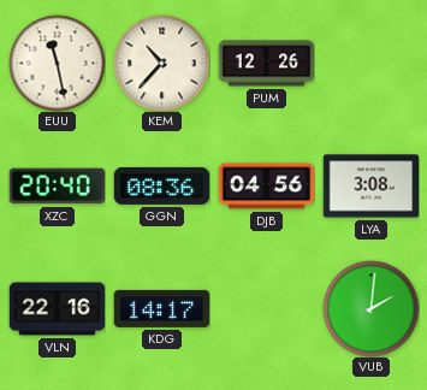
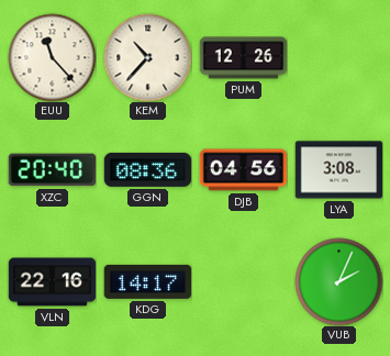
EUU: 11:28 -> 11:23
VUB: 2:01 -> 2:04
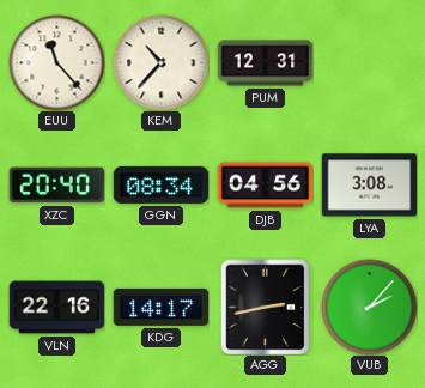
PUM: 12:26 -> 12:31
GGN: 08:36 -> 08:34
AGG: none -> 2:43
VUB: 2:04 -> 2:07
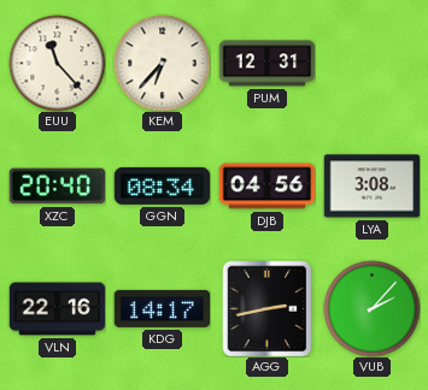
KEM: 10:37 -> 6:37
